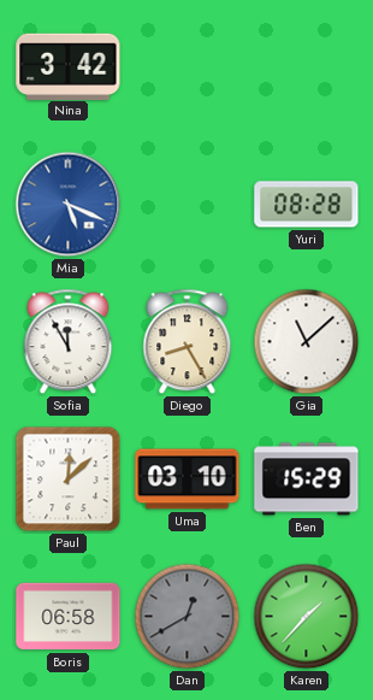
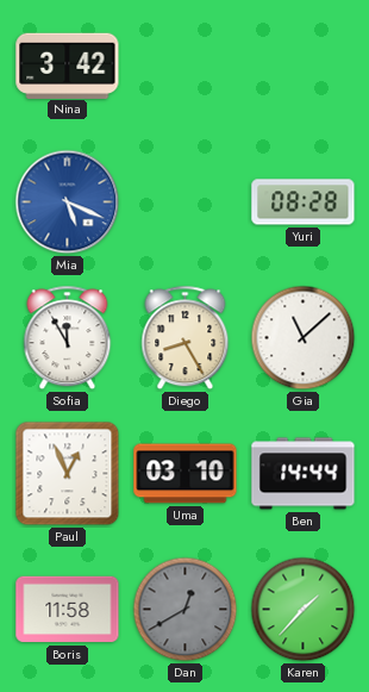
Paul: 12:08 -> 12:56
Ben: 15:29 -> 14:44
Boris: 06:58 -> 11:58
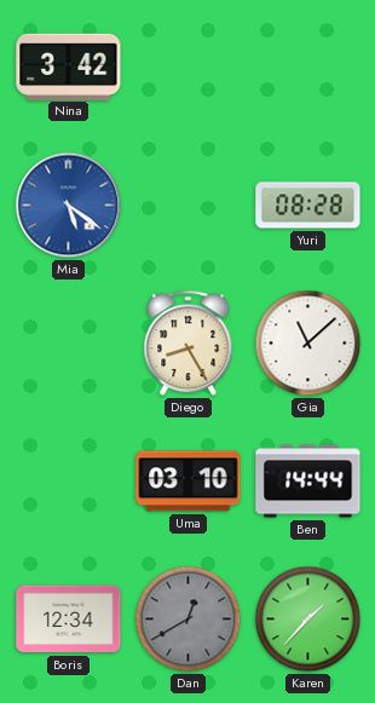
Mia: 5:19 -> 5:21
Sofia: 11:55 -> none
Paul: 12:56 -> none
Boris: 11:58 -> 12:34
